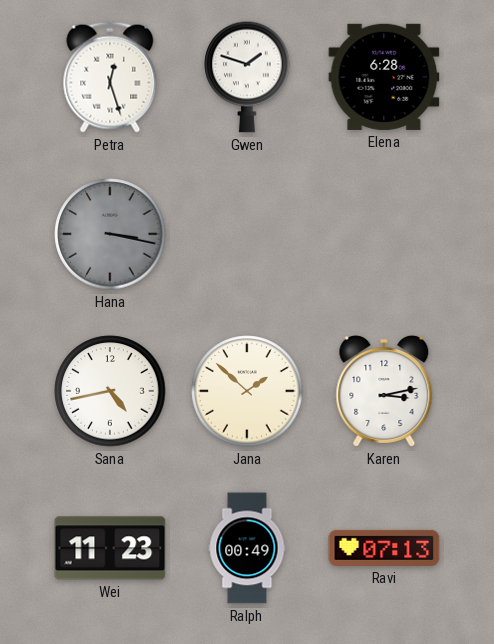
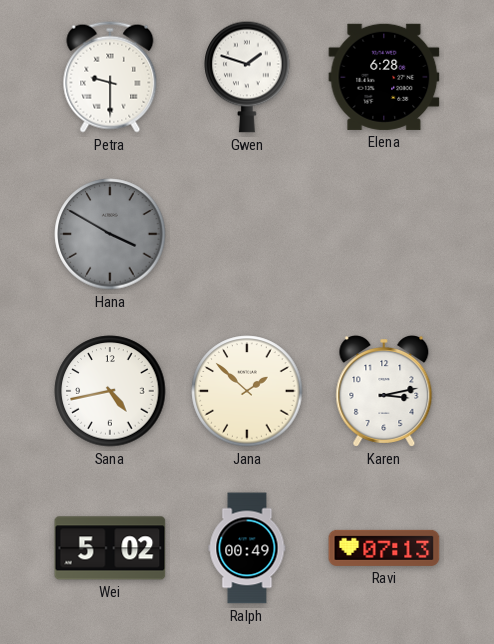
Petra: 12:27 -> 9:30
Hana: 3:17 -> 3:50
Wei: 11:23 -> 5:02
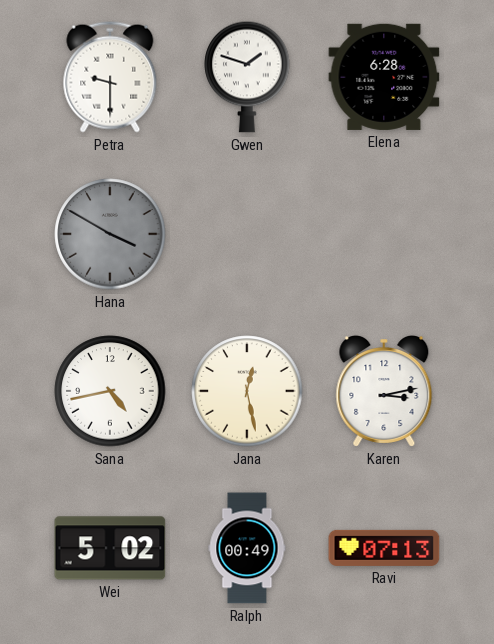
Jana: 1:52 -> 12:28
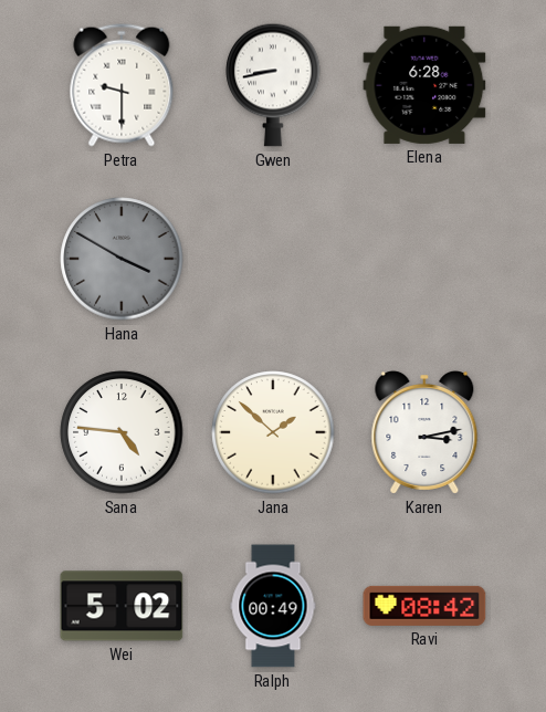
Gwen: 1:48 -> 8:43
Sana: 4:43 -> 4:46
Jana: 12:28 -> 1:52
Ravi: 07:13 -> 08:42
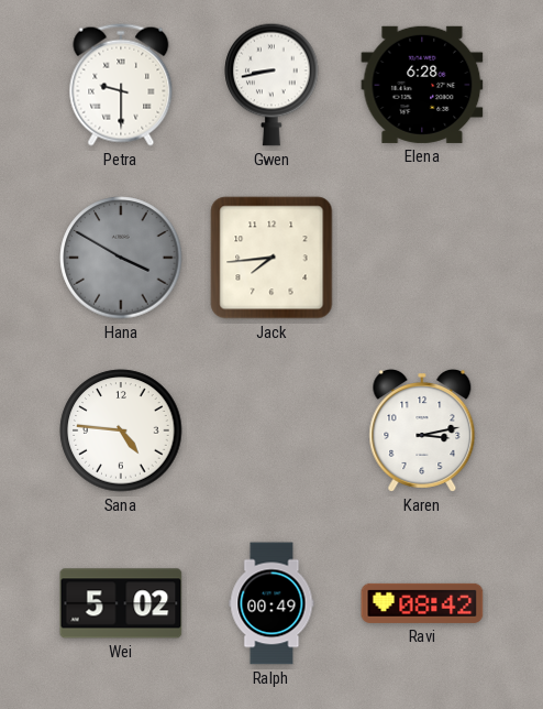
Jack: none -> 7:44
Jana: 1:52 -> none
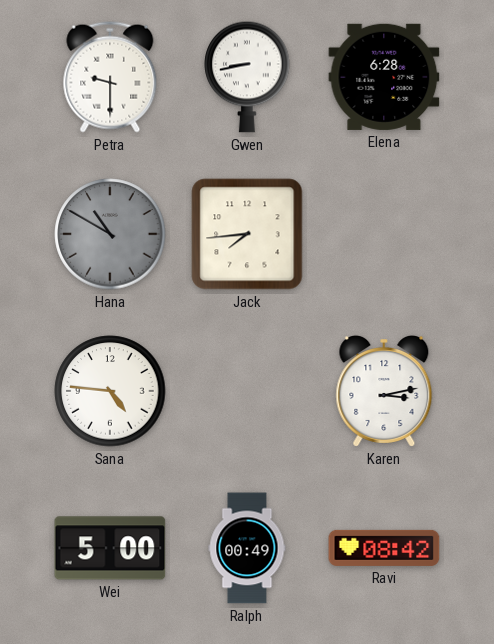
Hana: 3:50 -> 10:50
Wei: 5:02 -> 5:00
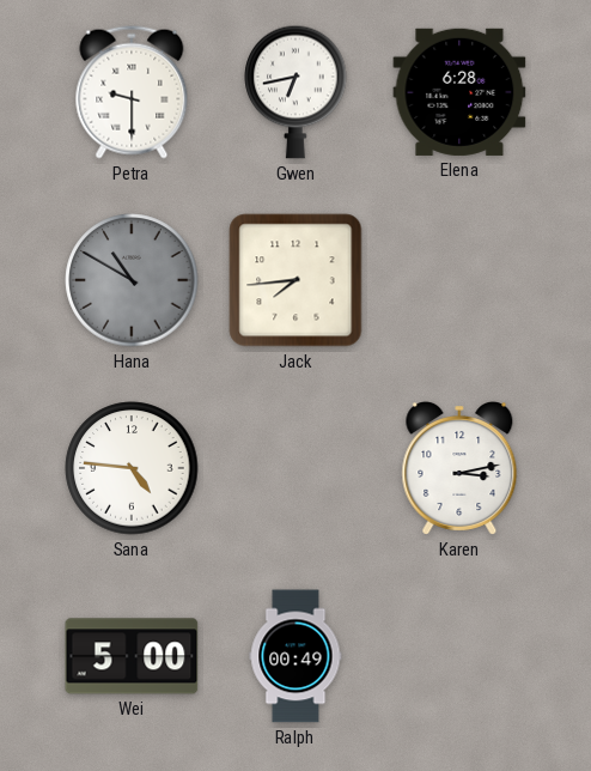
Gwen: 8:43 -> 6:43
Ravi: 08:42 -> none
